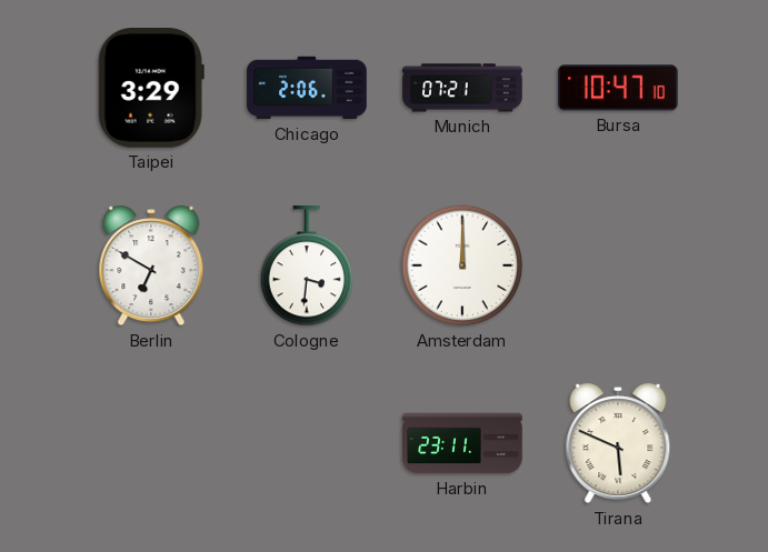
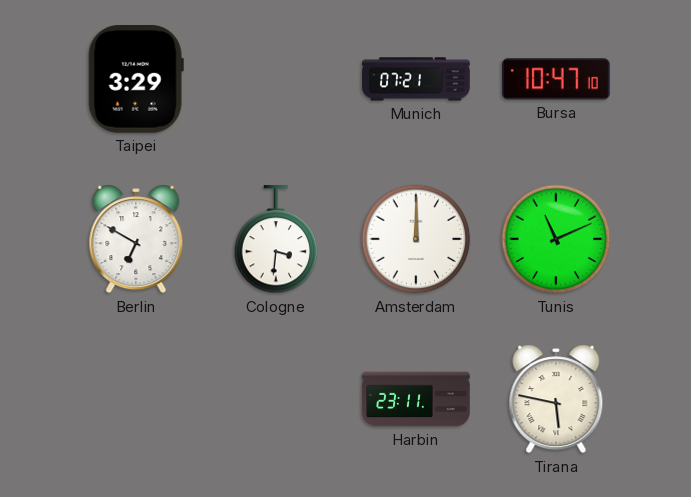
Chicago: 2:06 -> none
Tunis: none -> 11:11
Tirana: 5:49 -> 5:47
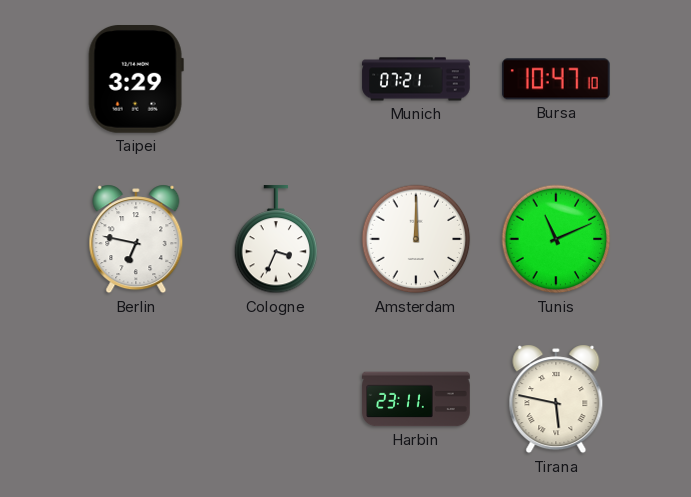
Berlin: 6:50 -> 6:47
Cologne: 3:31 -> 3:34
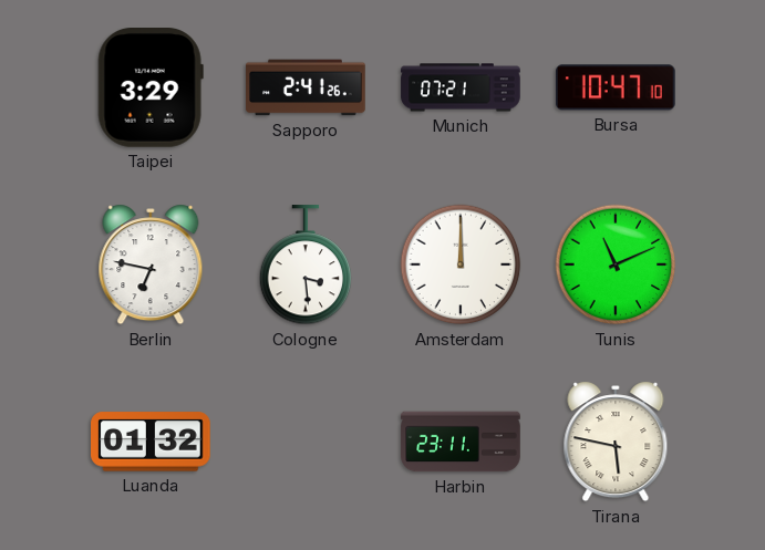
Sapporo: none -> 2:41
Cologne: 3:34 -> 3:29
Luanda: none -> 01:32
